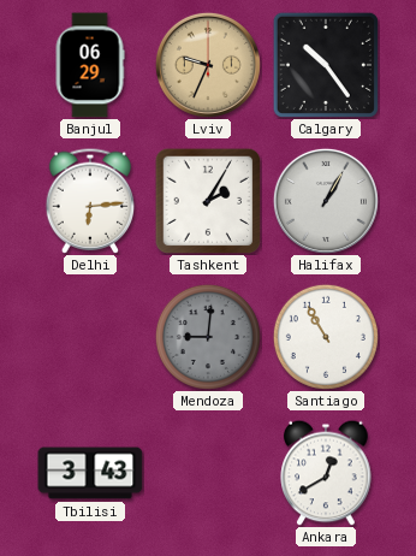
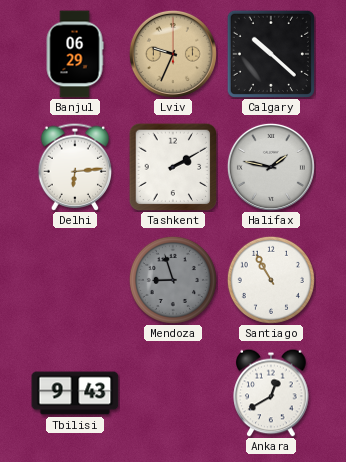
Calgary: 10:24 -> 10:22
Tashkent: 2:05 -> 2:10
Halifax: 1:05 -> 1:47
Mendoza: 9:01 -> 8:57
Tbilisi: 3:43 -> 9:43
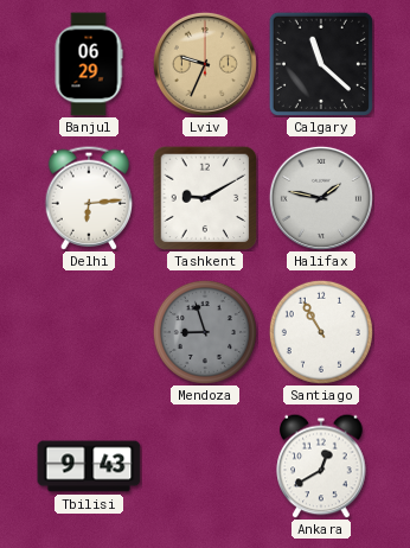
Calgary: 10:22 -> 11:22
Tashkent: 2:10 -> 9:10
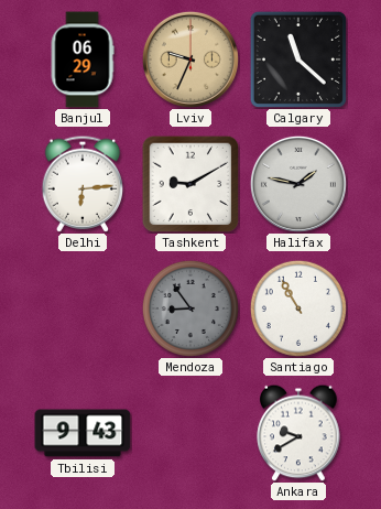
Mendoza: 8:57 -> 8:54
Ankara: 12:40 -> 9:40
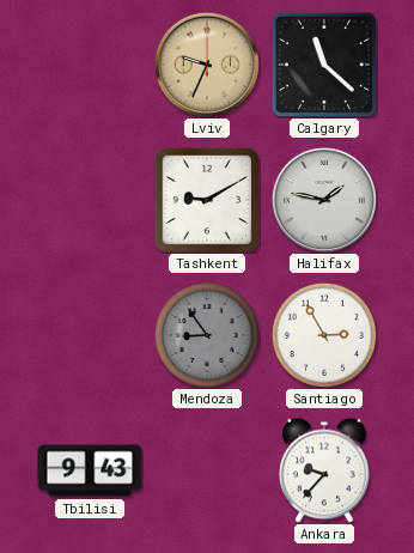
Banjul: 06:29 -> none
Delhi: 6:14 -> none
Santiago: 10:55 -> 2:55
Ankara: 9:40 -> 9:37
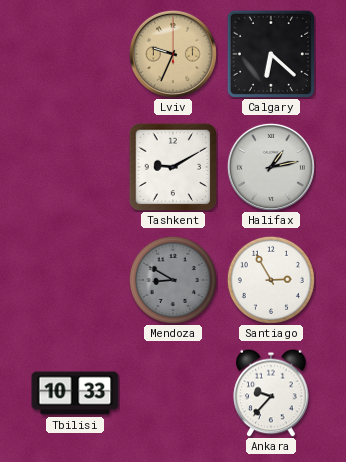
Calgary: 11:22 -> 6:22
Halifax: 1:47 -> 1:13
Mendoza: 8:54 -> 8:50
Tbilisi: 9:43 -> 10:33
